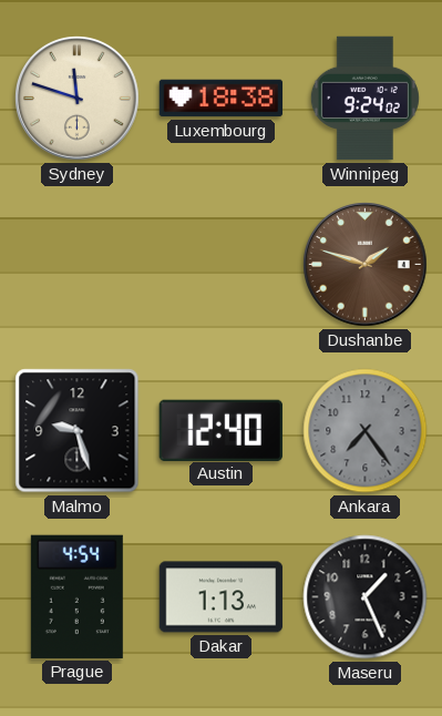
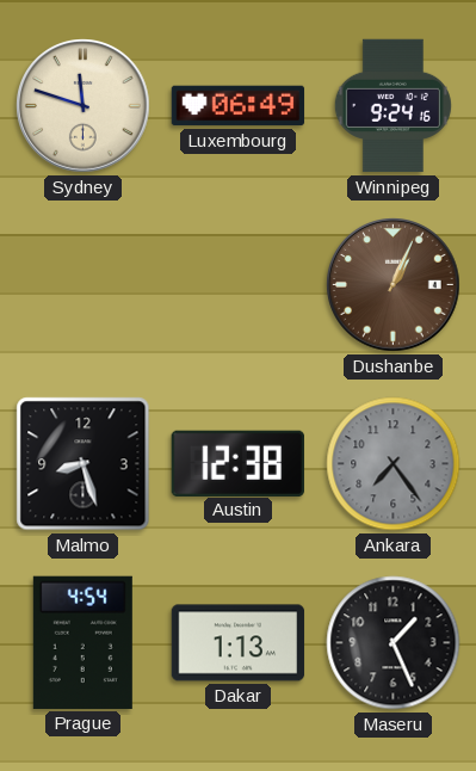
Luxembourg: 18:38 -> 06:49
Winnipeg: 9:24:02 -> 9:24:16
Dushanbe: 1:48 -> 1:04
Malmo: 9:27 -> 8:27
Austin: 12:40 -> 12:38
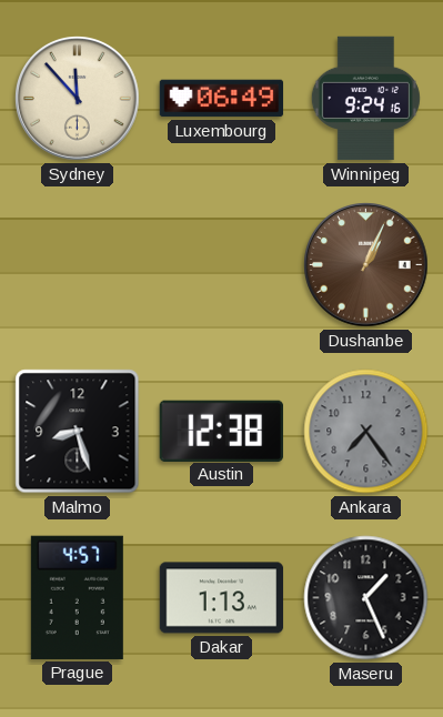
Sydney: 11:48 -> 11:53
Prague: 4:54 -> 4:57
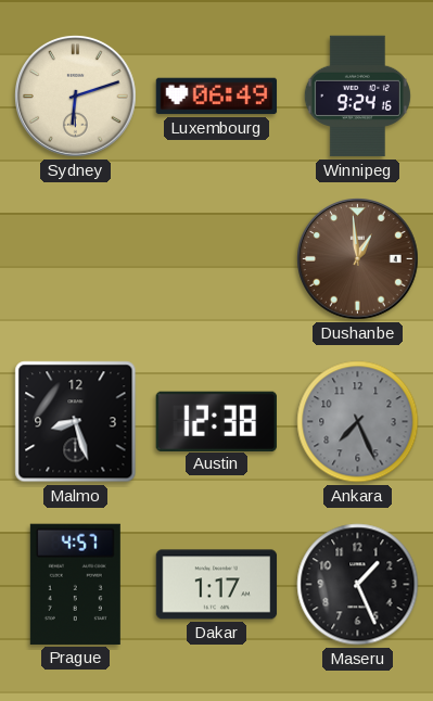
Sydney: 11:53 -> 6:12
Dushanbe: 1:04 -> 12:59
Ankara: 7:24 -> 7:26
Dakar: 1:13 -> 1:17
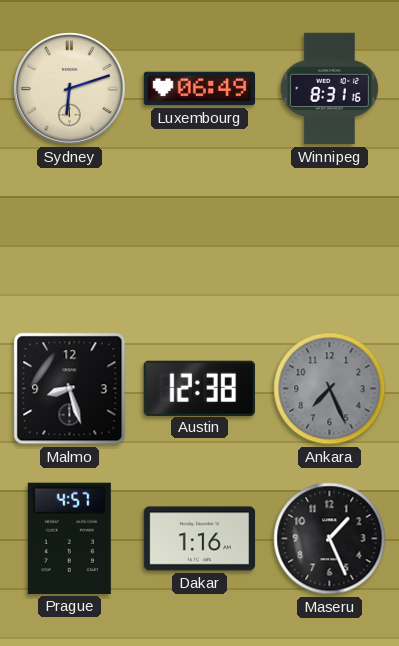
Winnipeg: 9:24 -> 8:31
Dushanbe: 12:59 -> none
Dakar: 1:17 -> 1:16
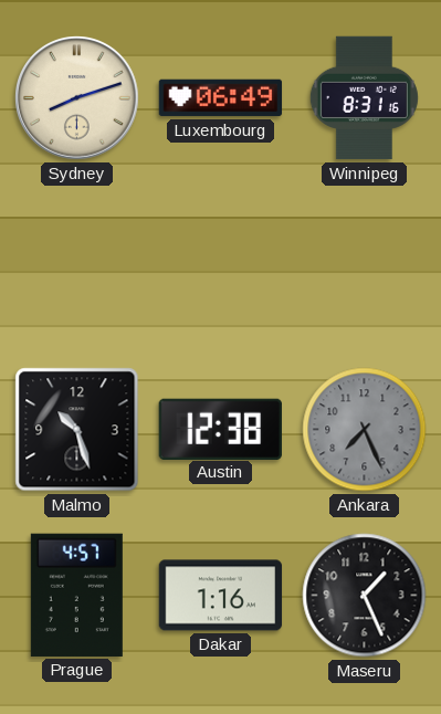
Sydney: 6:12 -> 8:12
Malmo: 8:27 -> 10:27
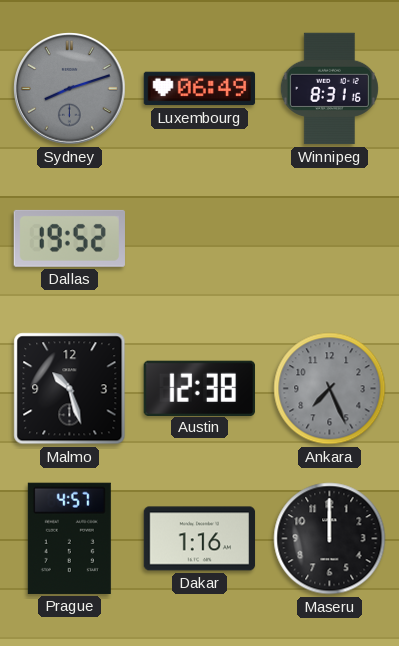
Sydney dial: cream -> grey
Dallas: none -> 19:52
Maseru: 1:26 -> 12:00
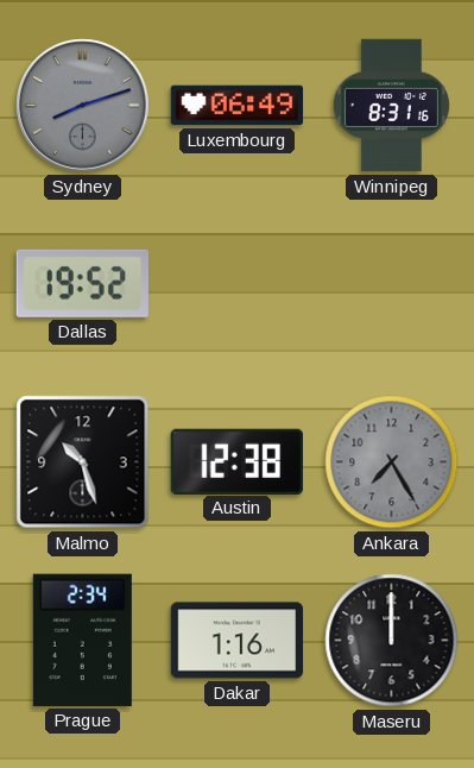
Ankara: 7:26 -> 7:25
Prague: 4:57 -> 2:34
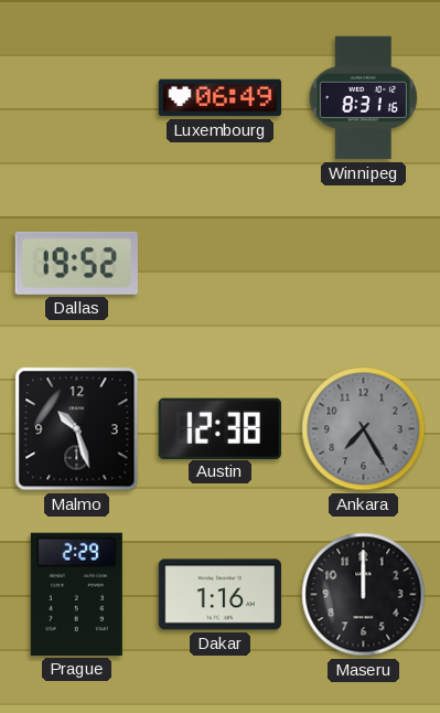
Sydney: 8:12 -> none
Prague: 2:34 -> 2:29
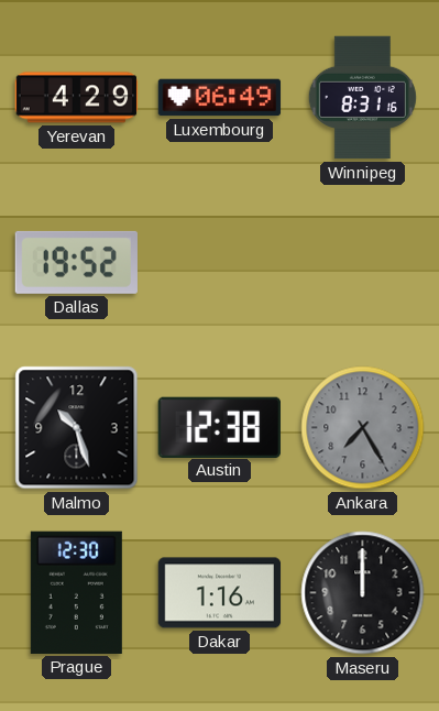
Yerevan: none -> 4:29
Prague: 2:29 -> 12:30
